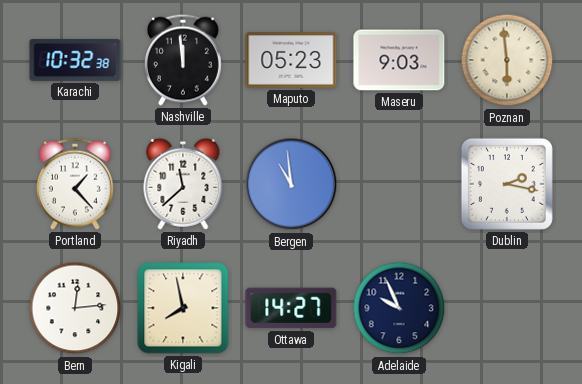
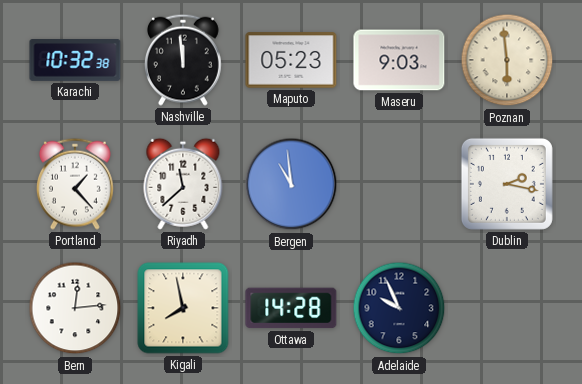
Ottawa: 14:27 -> 14:28
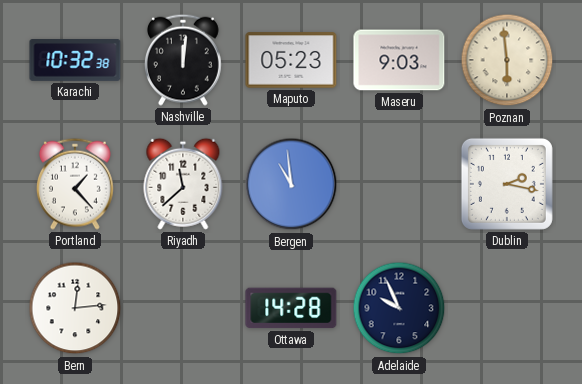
Nashville: 11:59 -> 12:01
Kigali: 7:58 -> none
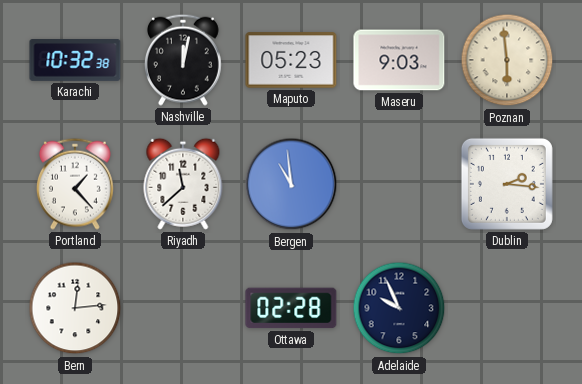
Nashville: 12:01 -> 12:02
Dublin: 2:17 -> 2:16
Ottawa: 14:28 -> 02:28
